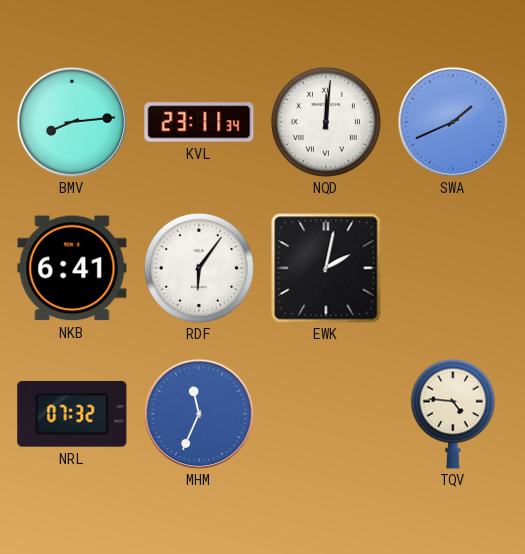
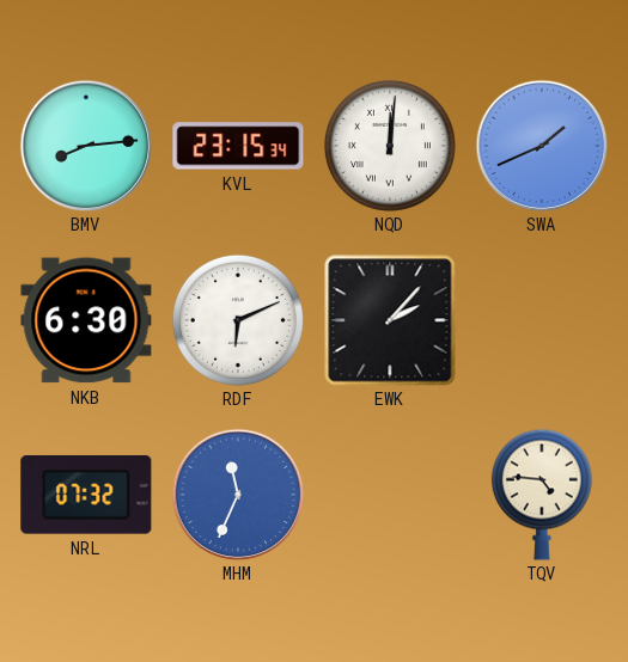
KVL: 23:11 -> 23:15
NKB: 6:41 -> 6:30
RDF: 6:06 -> 6:11
EWK: 2:02 -> 2:07
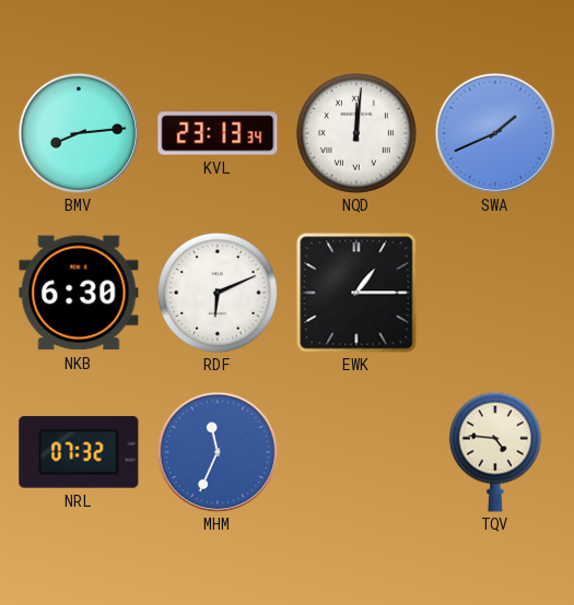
KVL: 23:15 -> 23:13
EWK: 2:07 -> 1:15
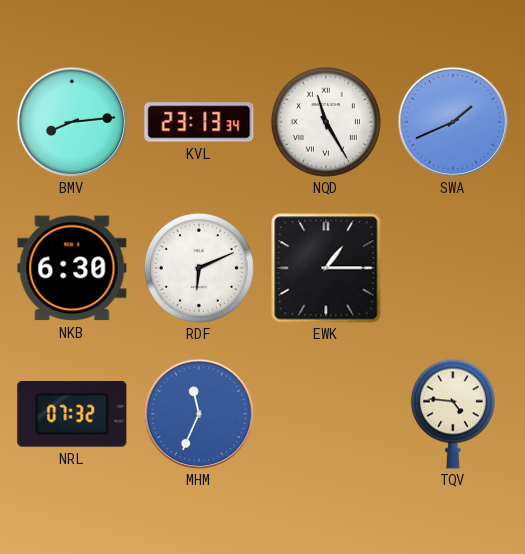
NQD: 12:01 -> 11:25
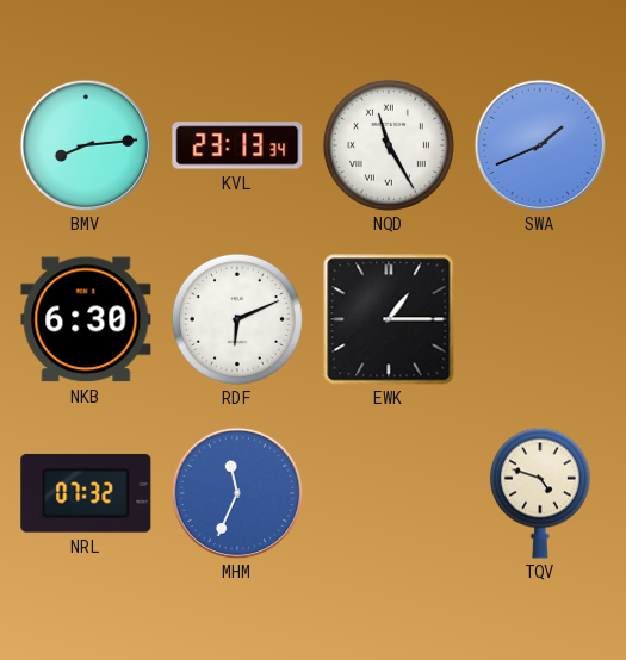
TQV: 4:46 -> 4:48
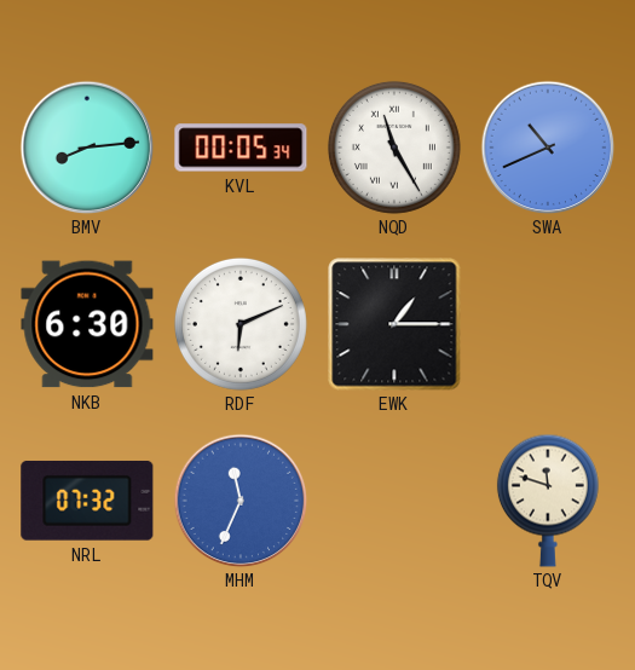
KVL: 23:13 -> 00:05
SWA: 1:41 -> 10:41
TQV: 4:48 -> 11:48
